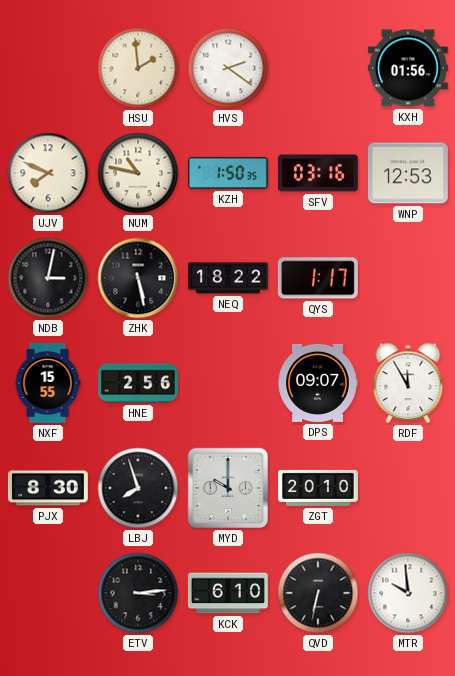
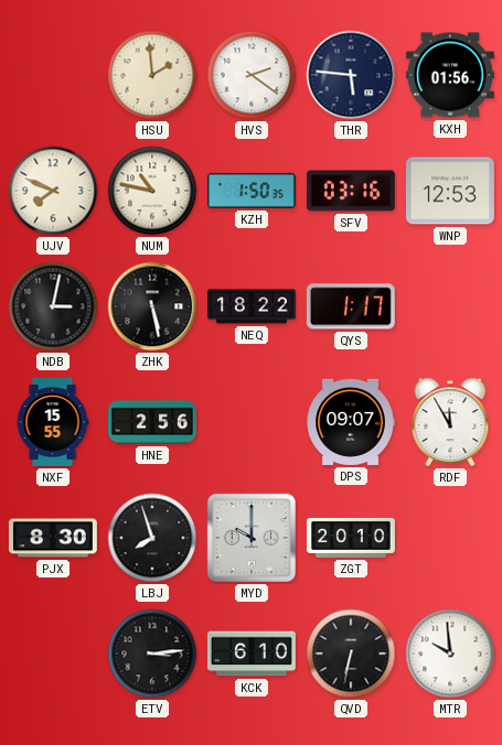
THR: none -> 5:46
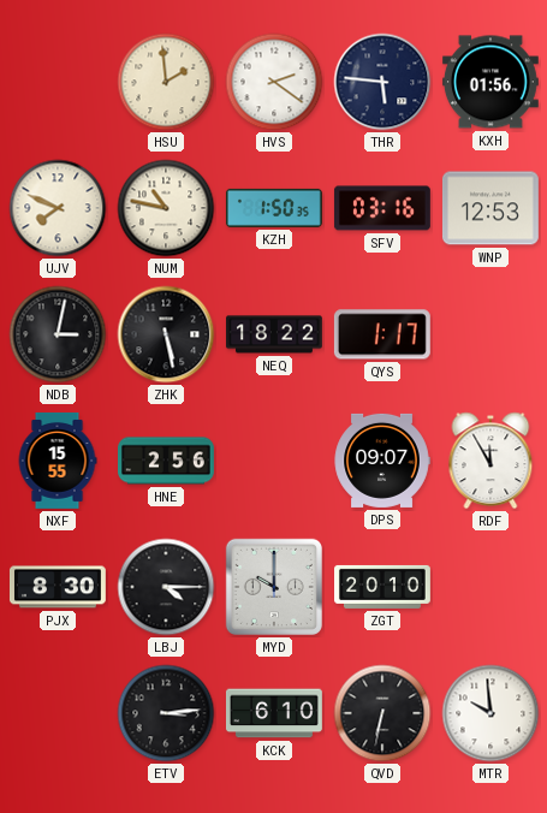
LBJ: 7:57 -> 4:15
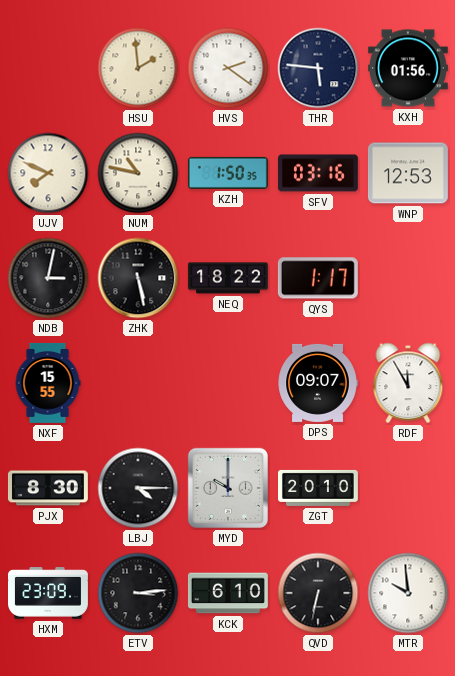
HNE: 2:56 -> none
HXM: none -> 23:09
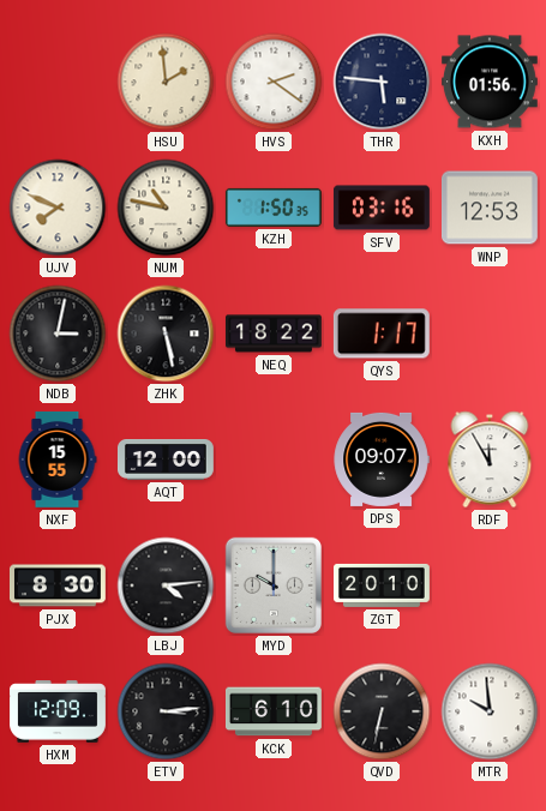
AQT: none -> 12:00
LBJ: 4:15 -> 4:14
HXM: 23:09 -> 12:09
